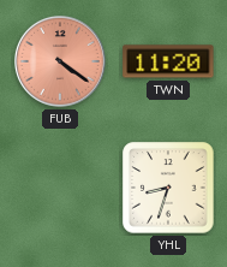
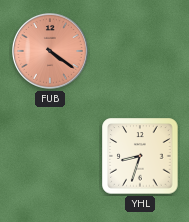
TWN: 11:20 -> none
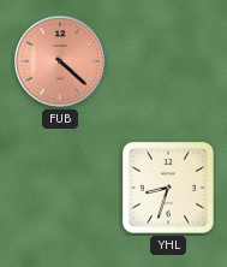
FUB: 4:21 -> 4:22
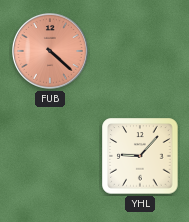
YHL: 8:33 -> 9:07
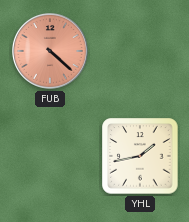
YHL: 9:07 -> 1:43
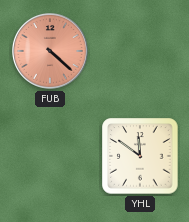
YHL: 1:43 -> 11:51
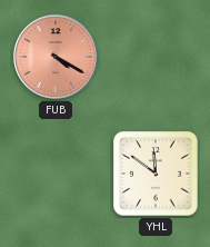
FUB: 4:22 -> 4:20
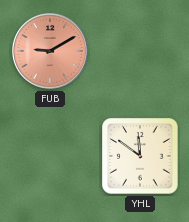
FUB: 4:20 -> 9:10
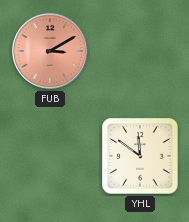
FUB: 9:10 -> 3:10
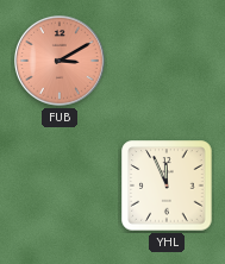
YHL: 11:51 -> 11:56
